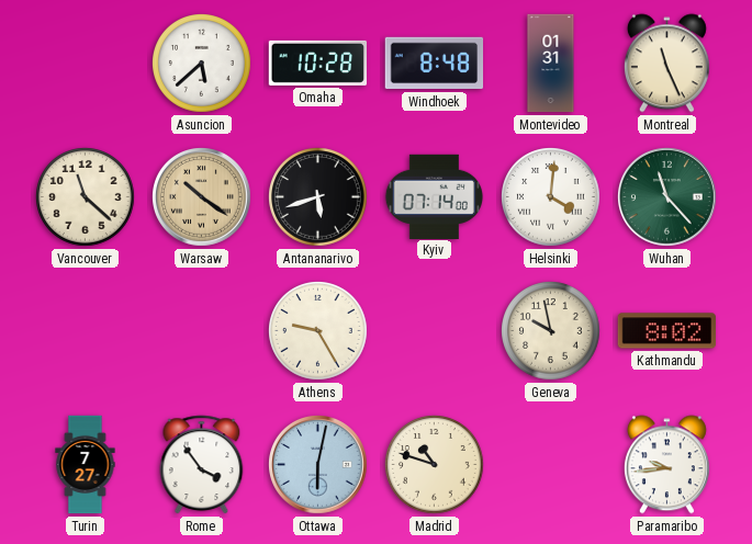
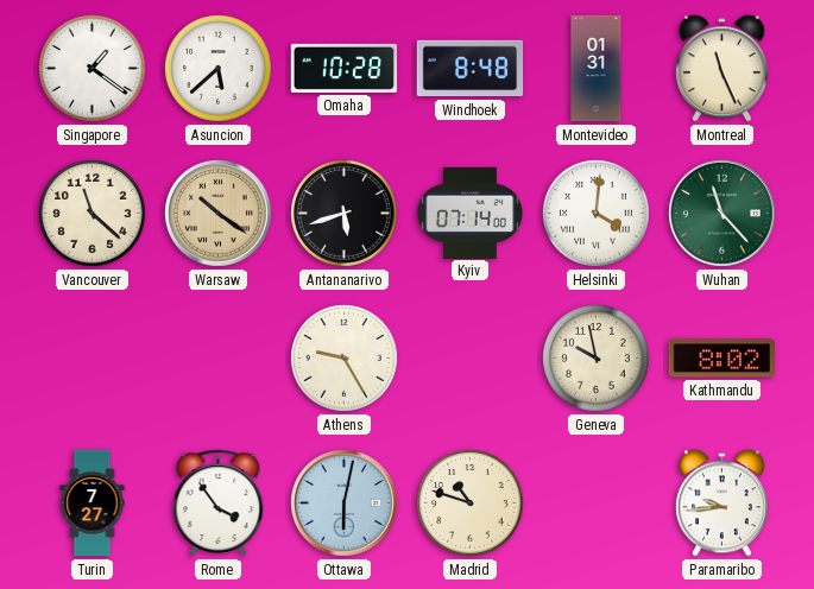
Singapore: none -> 1:21
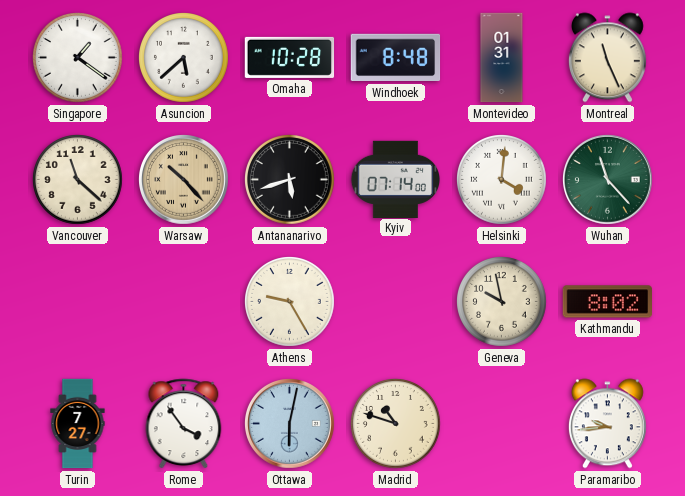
Warsaw: 10:21 -> 10:23
